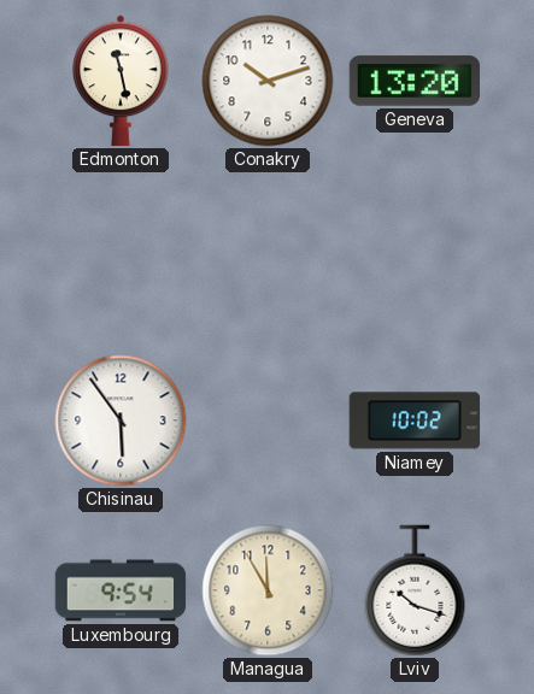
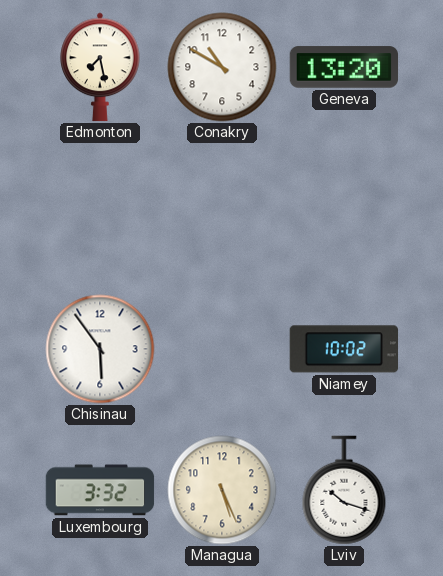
Edmonton: 11:28 -> 7:28
Conakry: 10:12 -> 10:50
Luxembourg: 9:54 -> 3:32
Managua: 11:55 -> 5:26
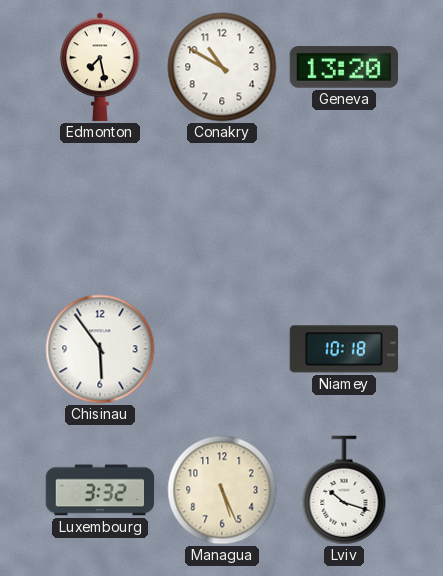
Niamey: 10:02 -> 10:18
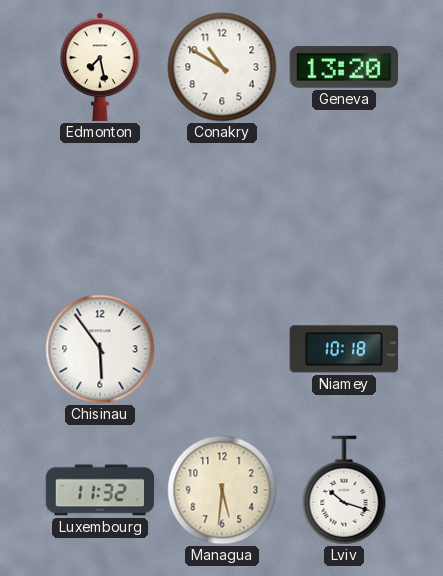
Luxembourg: 3:32 -> 11:32
Managua: 5:26 -> 5:31
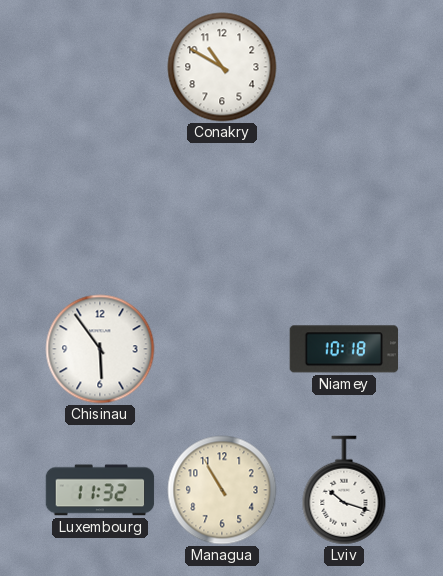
Edmonton: 7:28 -> none
Geneva: 13:20 -> none
Managua: 5:31 -> 10:55
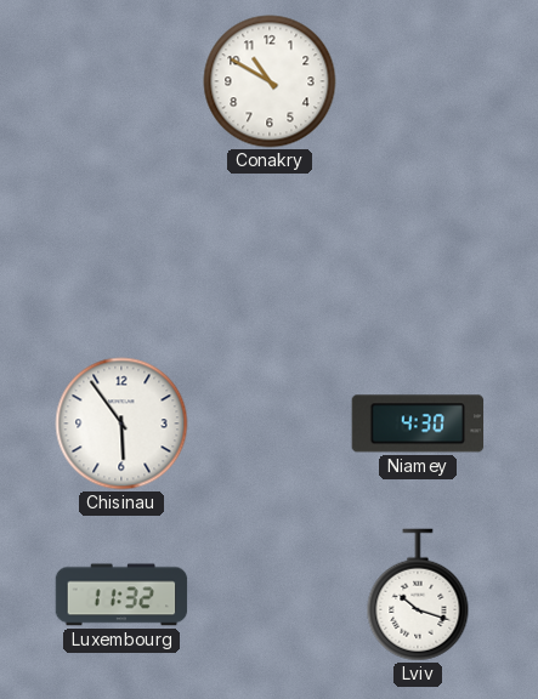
Niamey: 10:18 -> 4:30
Managua: 10:55 -> none
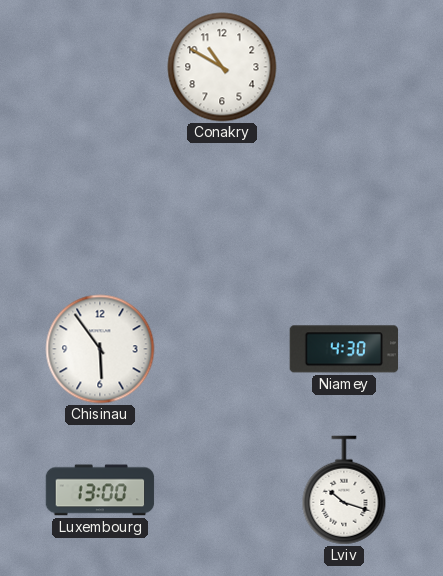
Luxembourg: 11:32 -> 13:00
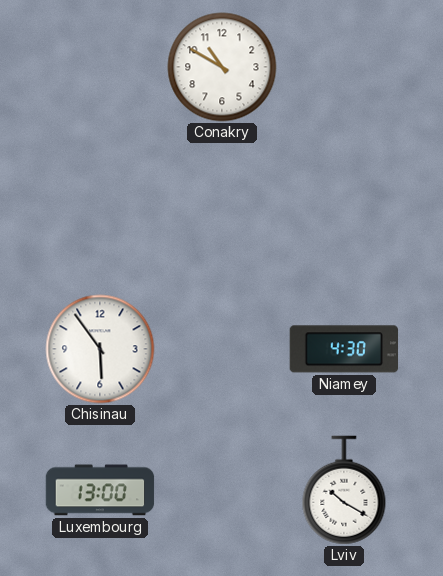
Lviv: 10:18 -> 10:20
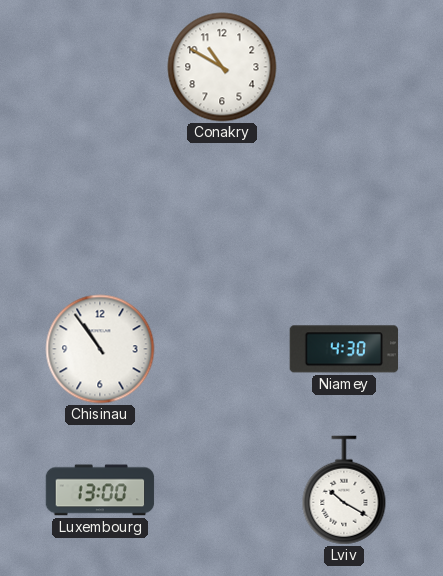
Chisinau: 5:54 -> 10:54
